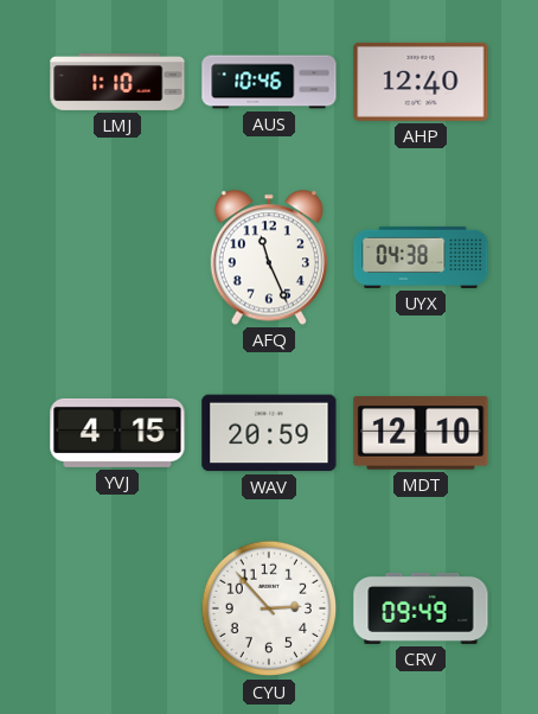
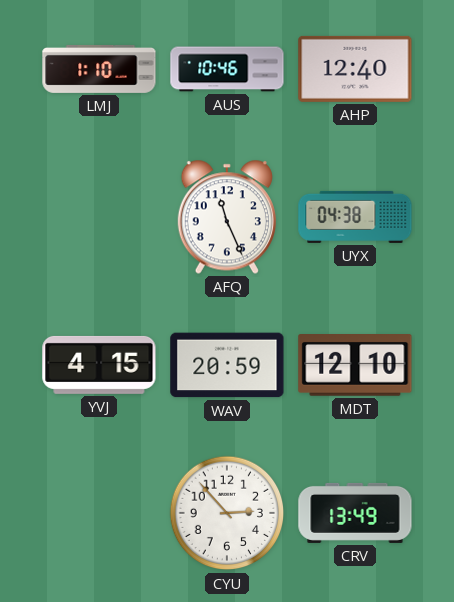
CRV: 09:49 -> 13:49
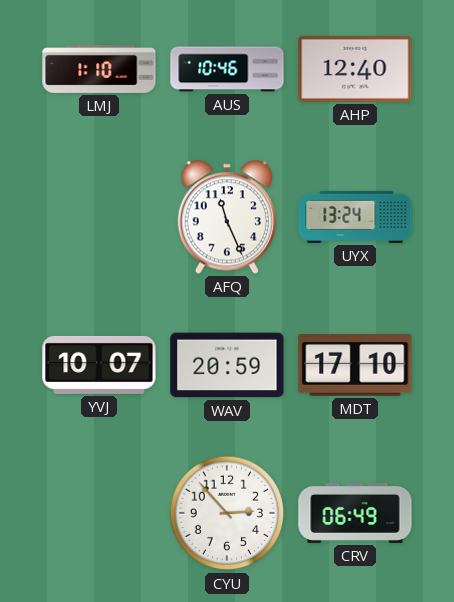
UYX: 04:38 -> 13:24
YVJ: 4:15 -> 10:07
MDT: 12:10 -> 17:10
CRV: 13:49 -> 06:49
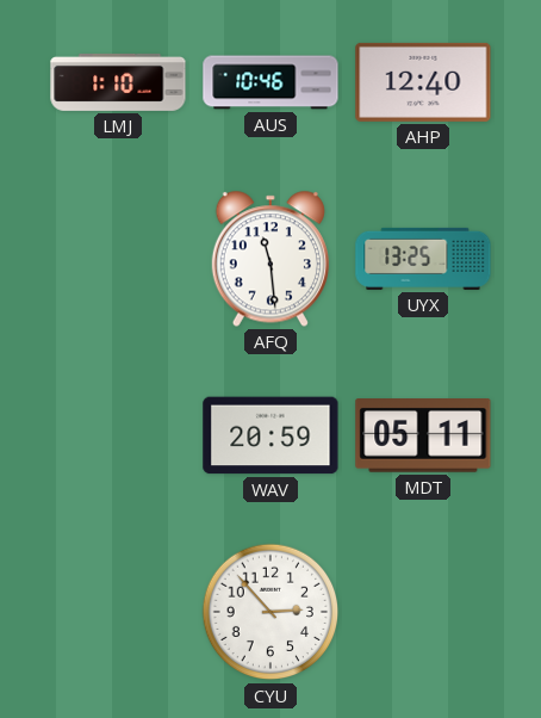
AFQ: 11:26 -> 11:29
UYX: 13:24 -> 13:25
YVJ: 10:07 -> none
MDT: 17:10 -> 05:11
CRV: 06:49 -> none
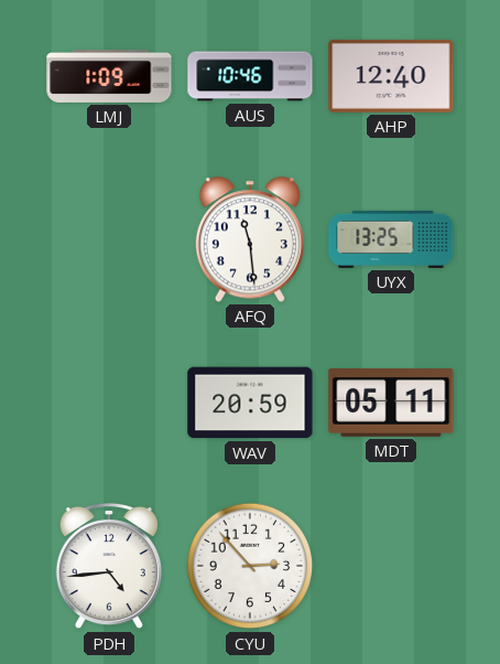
LMJ: 1:10 -> 1:09
PDH: none -> 4:44
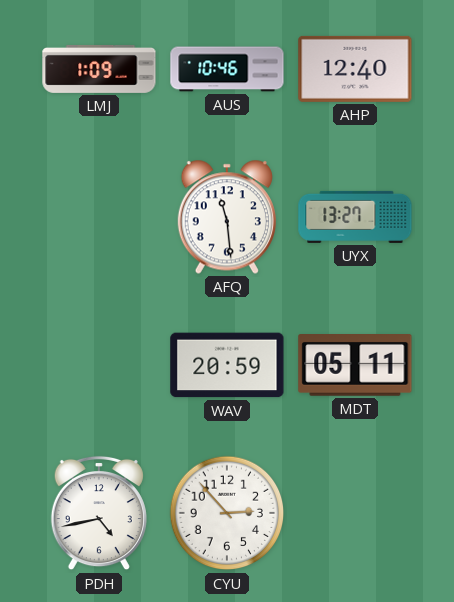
UYX: 13:25 -> 13:27
PDH: 4:44 -> 4:43
